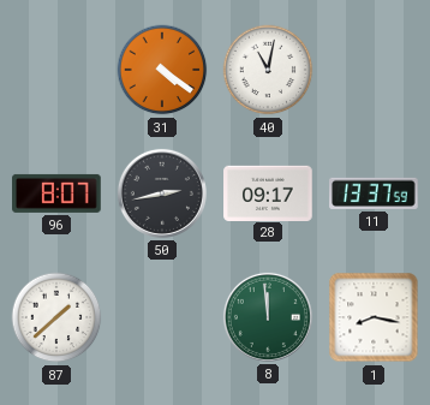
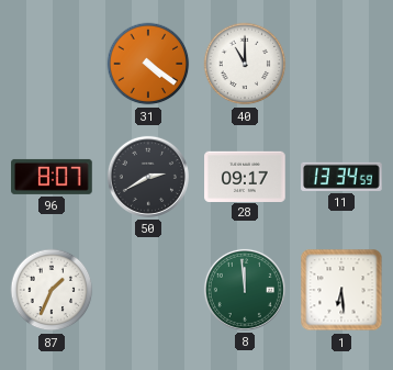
40: 11:02 -> 11:00
50: 2:43 -> 2:40
11: 13:37 -> 13:34
87: 1:38 -> 1:34
1: 8:17 -> 6:29
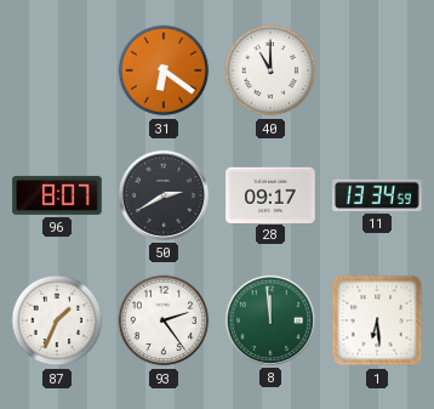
31: 4:21 -> 6:21
93: none -> 2:24
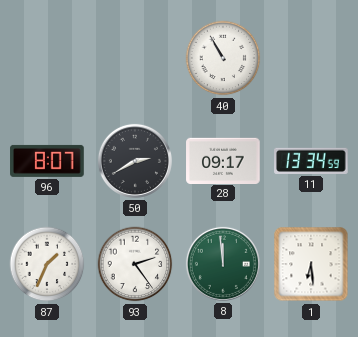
31: 6:21 -> none
40: 11:00 -> 10:55
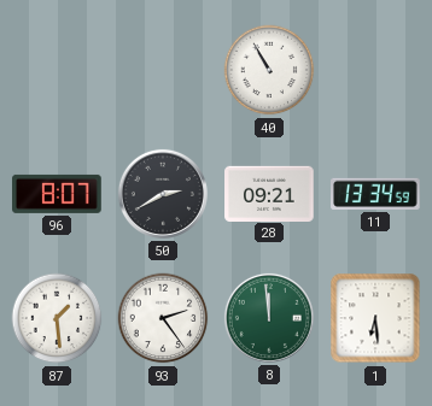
28: 09:17 -> 09:21
87: 1:34 -> 1:29
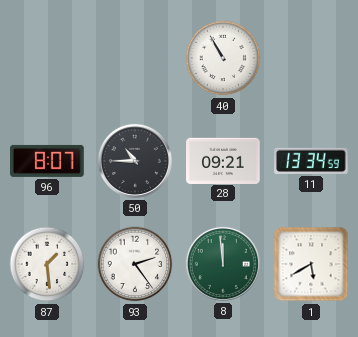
50: 2:40 -> 10:45
1: 6:29 -> 5:40
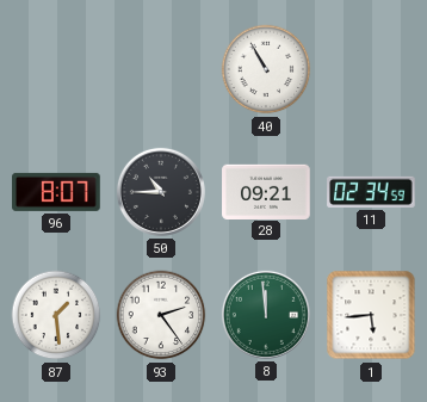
11: 13:34 -> 02:34
1: 5:40 -> 5:44
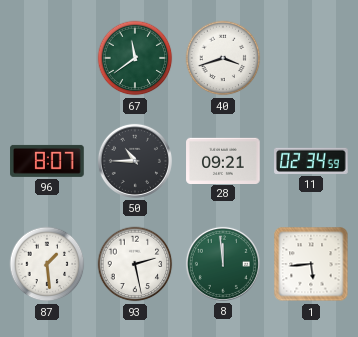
67: none -> 11:39
40: 10:55 -> 3:42
93: 2:24 -> 2:28
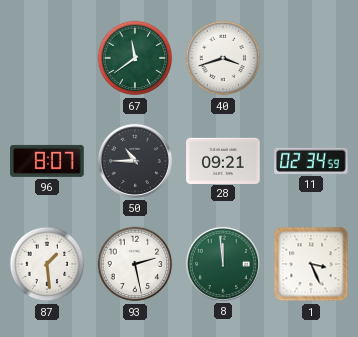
1: 5:44 -> 3:26
